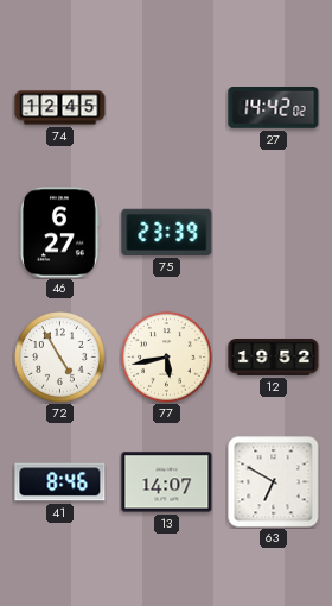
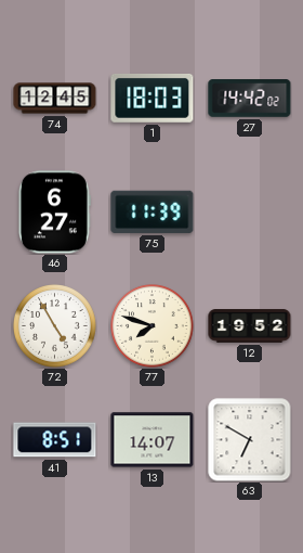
1: none -> 18:03
75: 23:39 -> 11:39
77: 5:43 -> 7:48
41: 8:46 -> 8:51
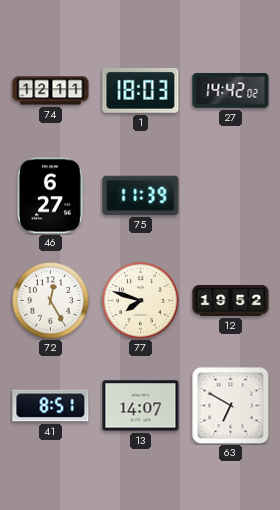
74: 12:45 -> 12:11
72: 4:55 -> 12:25
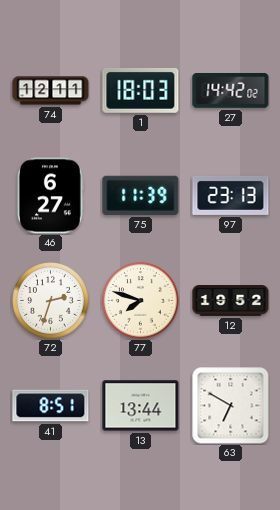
97: none -> 23:13
72: 12:25 -> 2:33
13: 14:07 -> 13:44
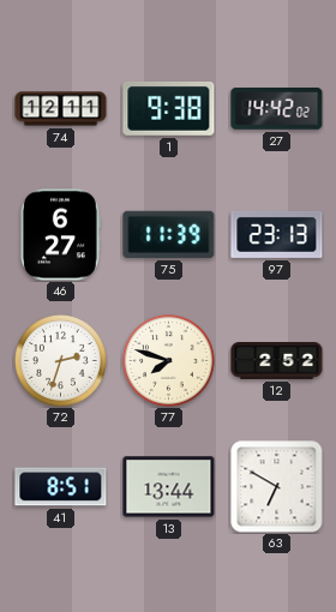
1: 18:03 -> 9:38
12: 19:52 -> 2:52
